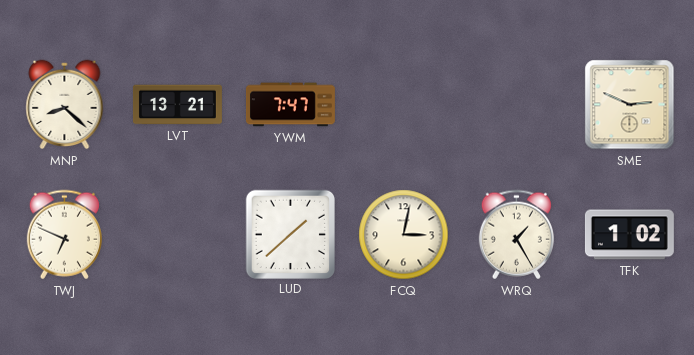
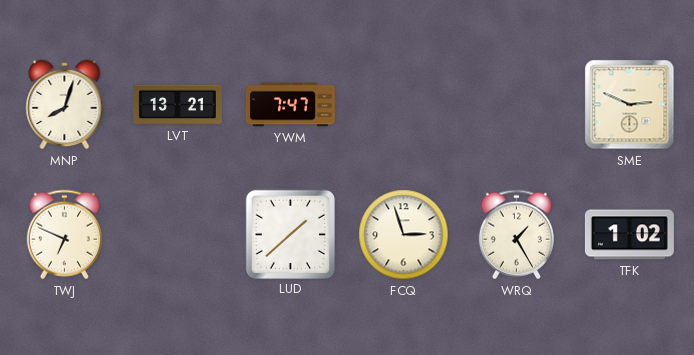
MNP: 8:22 -> 8:03
FCQ: 3:02 -> 2:57
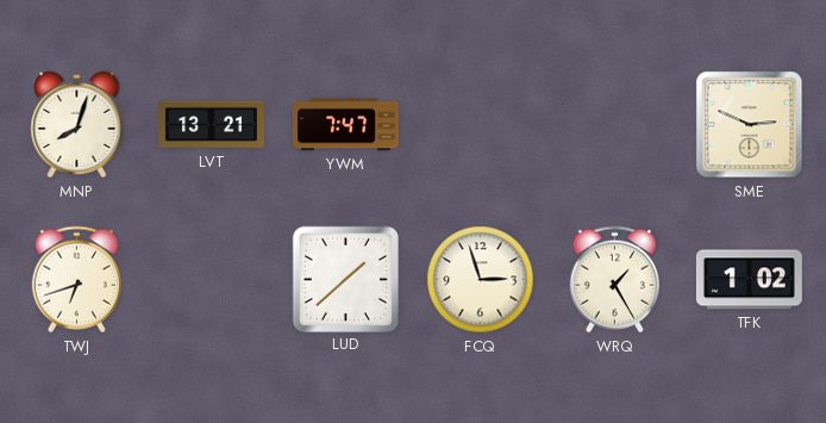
TWJ: 6:49 -> 6:42
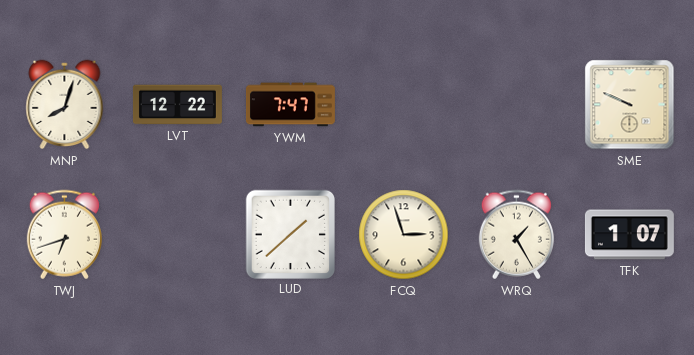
LVT: 13:21 -> 12:22
SME: 2:49 -> 9:49
TFK: 1:02 -> 1:07
